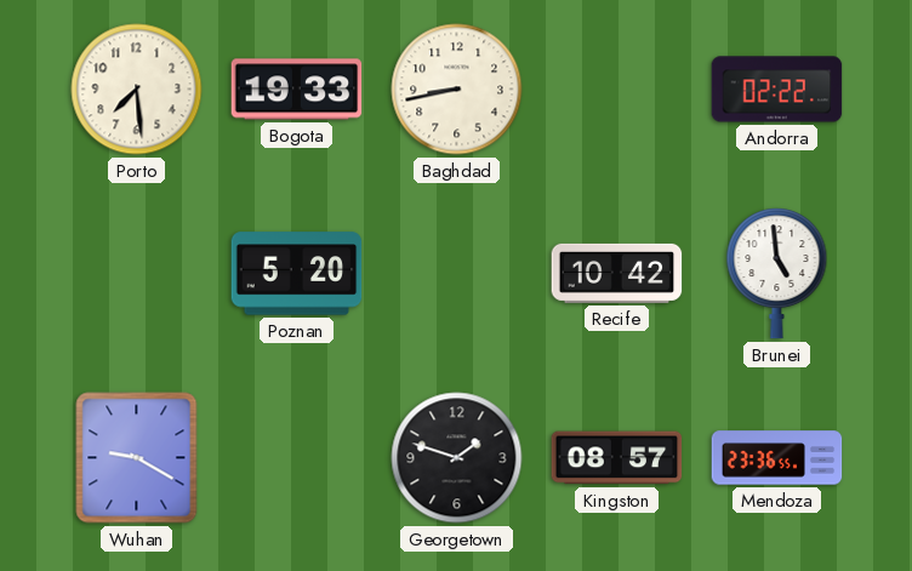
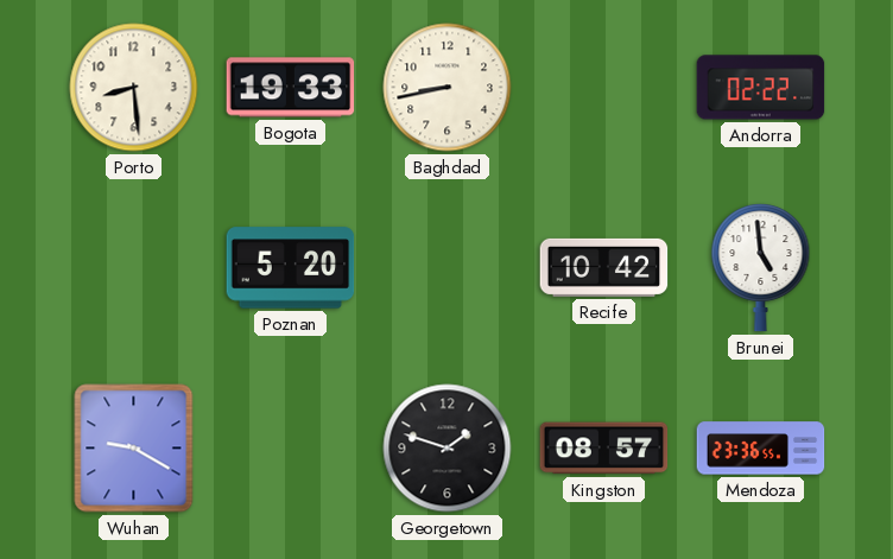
Porto: 7:29 -> 8:29
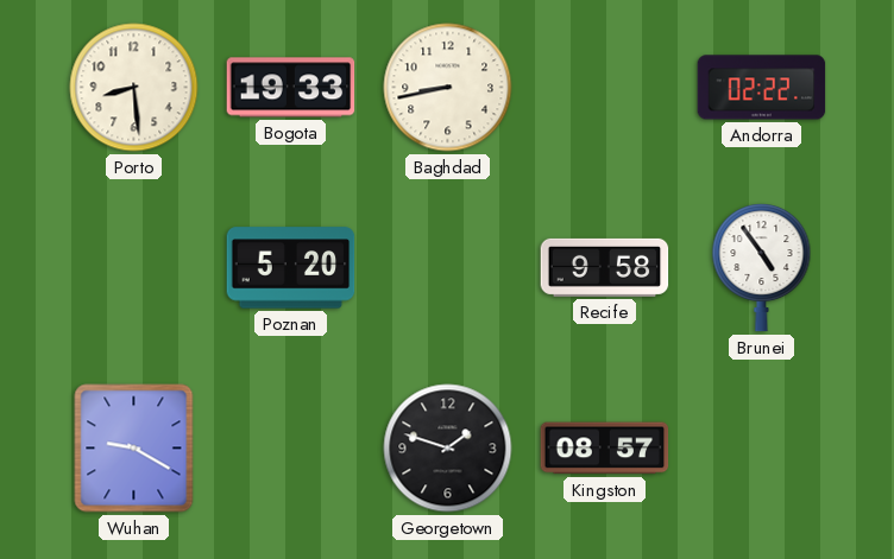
Recife: 10:42 -> 9:58
Brunei: 4:59 -> 4:54
Mendoza: 23:36 -> none
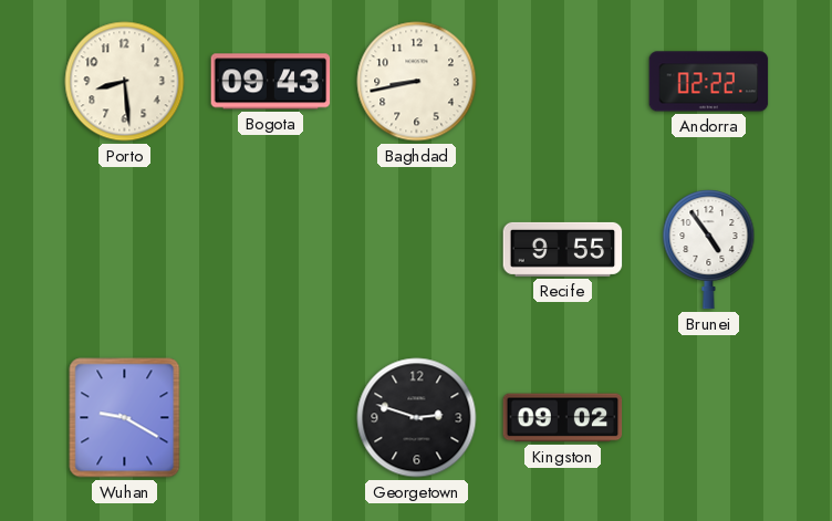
Bogota: 19:33 -> 09:43
Poznan: 5:20 -> none
Recife: 9:58 -> 9:55
Georgetown: 1:48 -> 2:48
Kingston: 08:57 -> 09:02
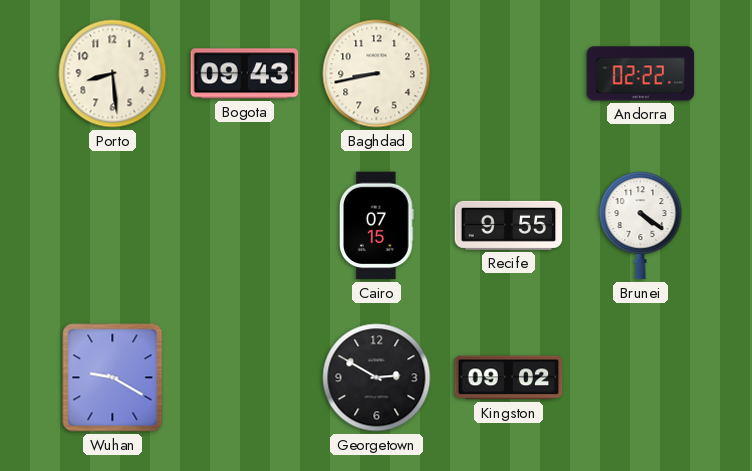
Cairo: none -> 07:15
Brunei: 4:54 -> 4:21
Georgetown: 2:48 -> 2:50
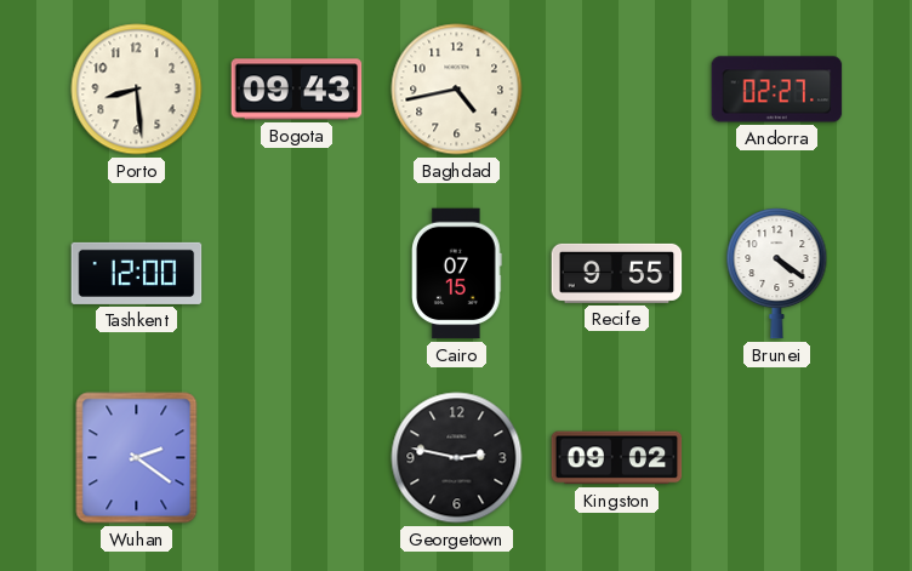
Baghdad: 8:43 -> 4:43
Andorra: 02:22 -> 02:27
Tashkent: none -> 12:00
Wuhan: 9:20 -> 2:21
Georgetown: 2:50 -> 2:47
